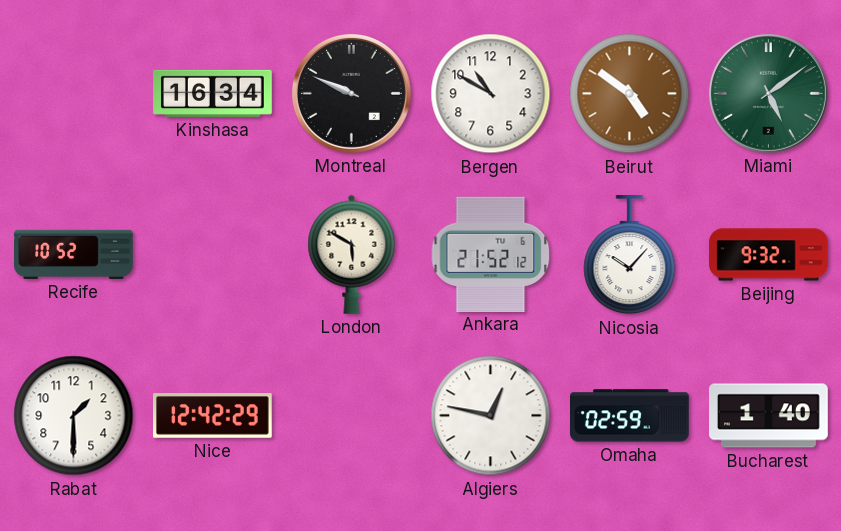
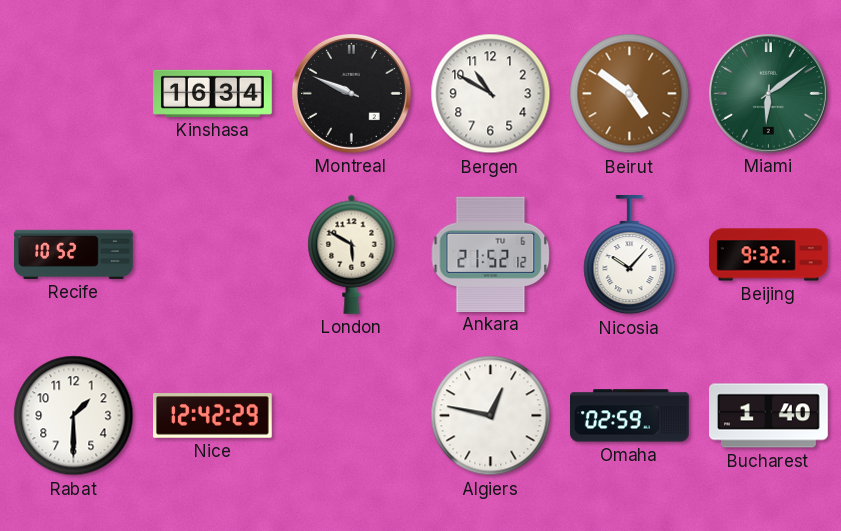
Miami: 5:09 -> 6:09
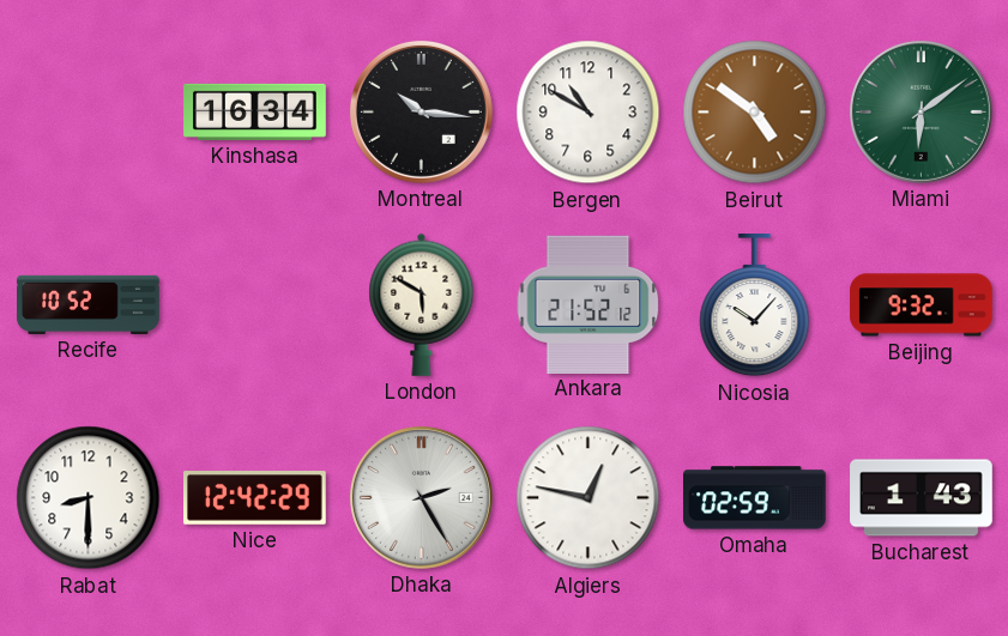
Montreal: 9:49 -> 10:16
Rabat: 1:30 -> 8:30
Dhaka: none -> 2:25
Bucharest: 1:40 -> 1:43
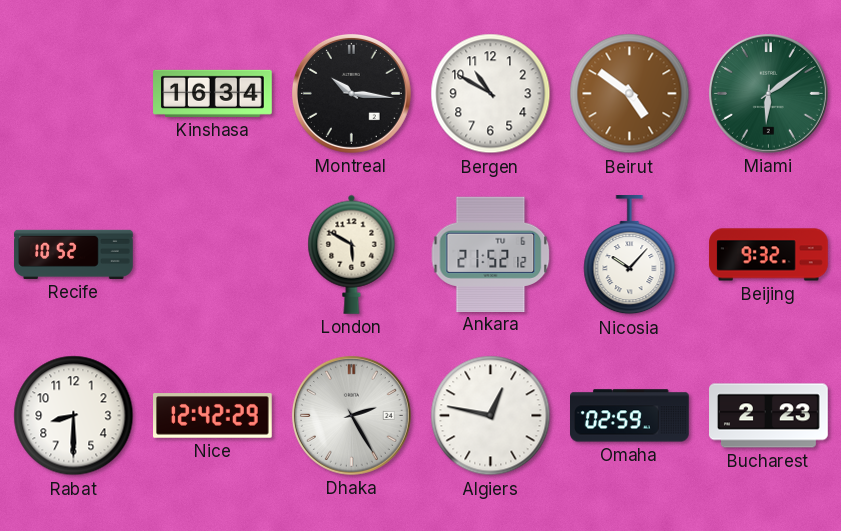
Bucharest: 1:43 -> 2:23
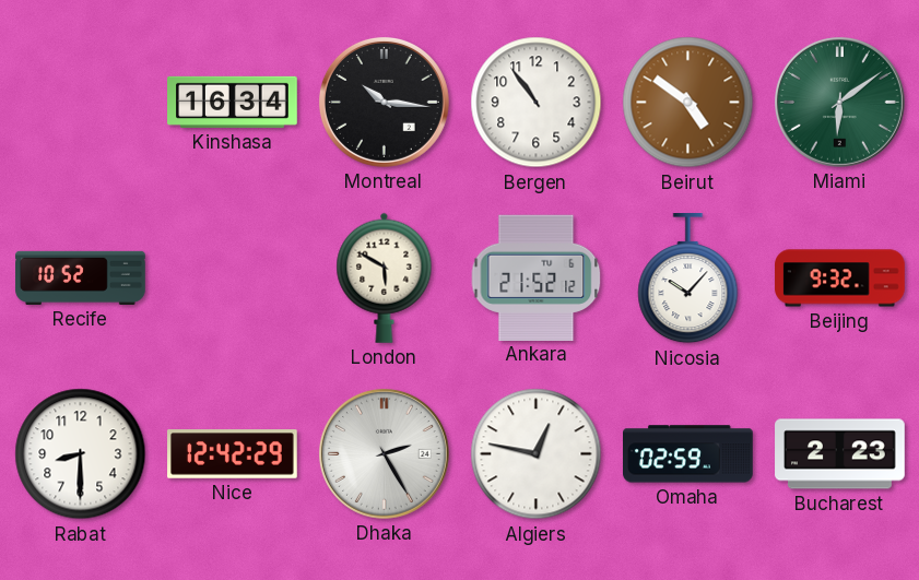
Bergen: 10:50 -> 10:54
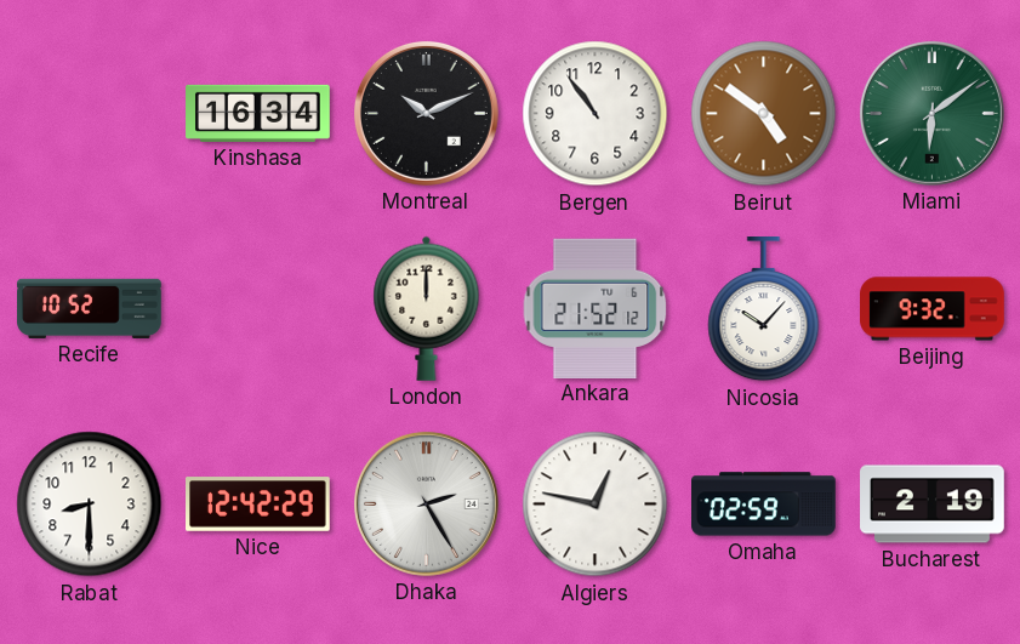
Montreal: 10:16 -> 10:11
London: 5:50 -> 12:00
Bucharest: 2:23 -> 2:19
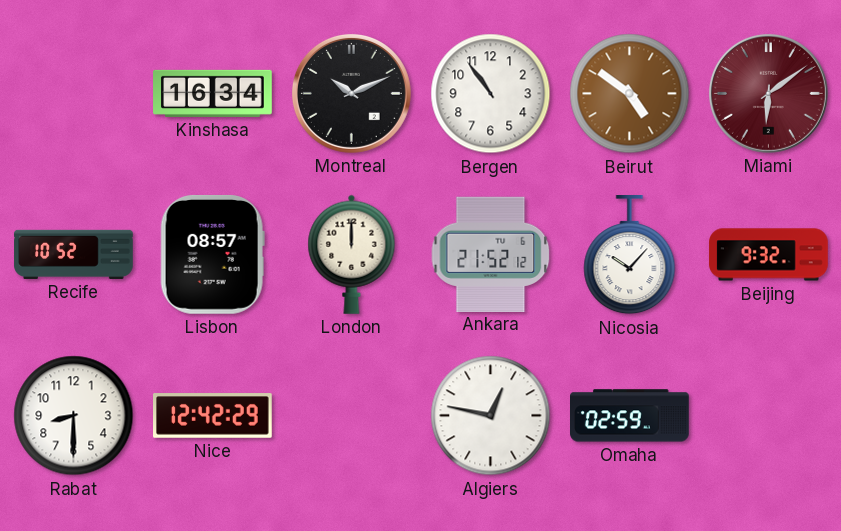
Miami dial: green -> burgundy
Lisbon: none -> 08:57
Dhaka: 2:25 -> none
Bucharest: 2:19 -> none
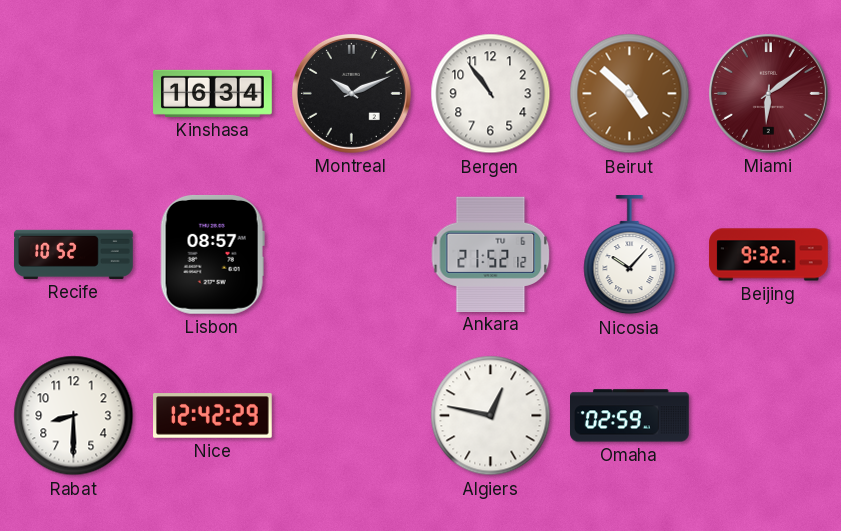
Beirut: 4:51 -> 4:52
London: 12:00 -> none
